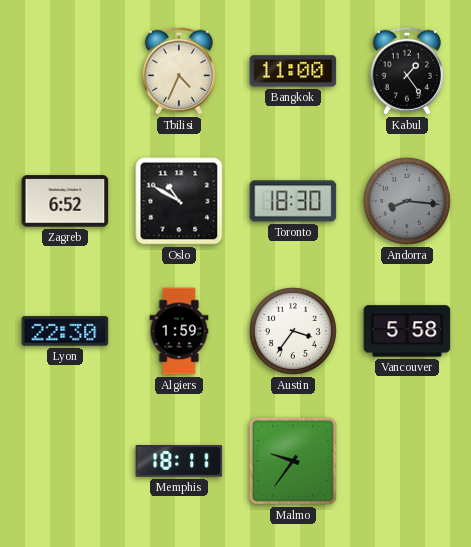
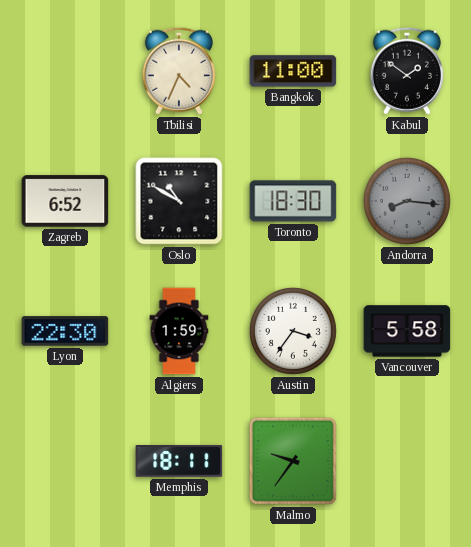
Kabul: 1:24 -> 1:51
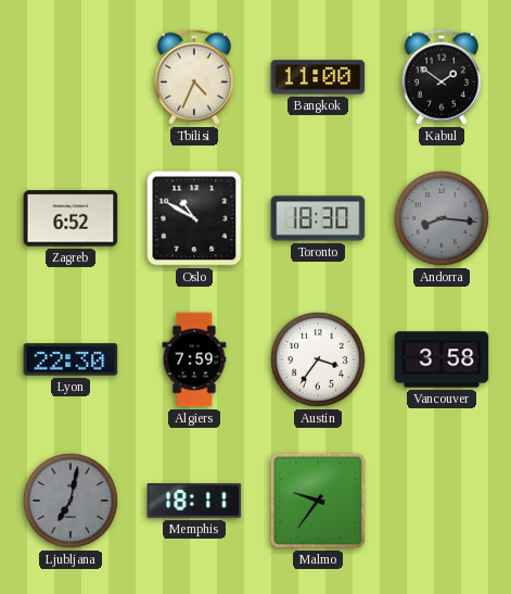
Algiers: 1:59 -> 7:59
Vancouver: 5:58 -> 3:58
Ljubljana: none -> 7:02
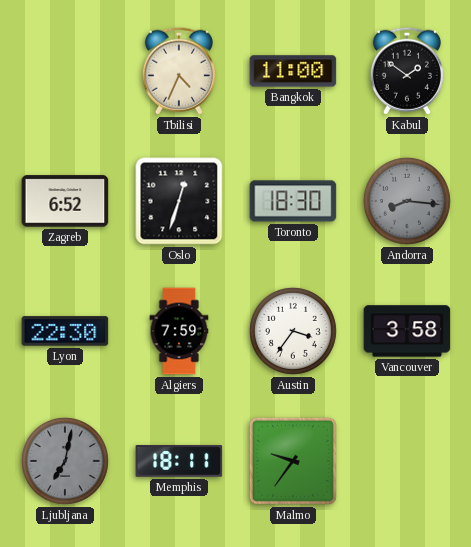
Oslo: 10:50 -> 12:33
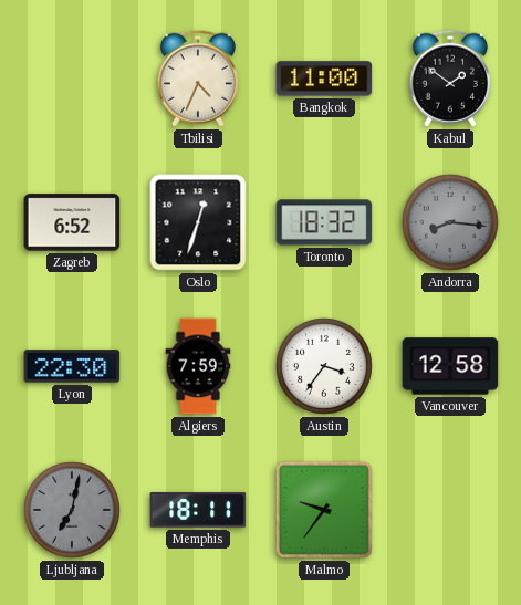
Toronto: 18:30 -> 18:32
Vancouver: 3:58 -> 12:58
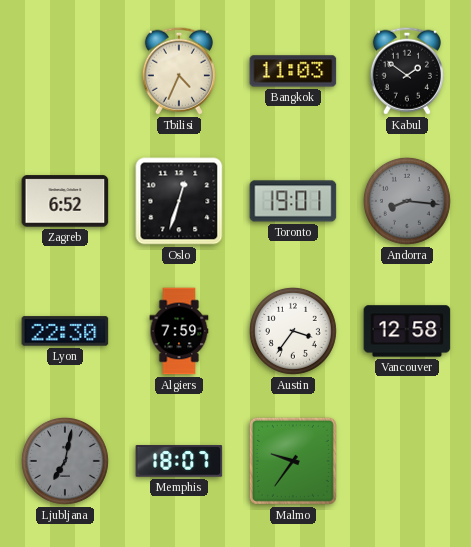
Bangkok: 11:00 -> 11:03
Toronto: 18:32 -> 19:01
Memphis: 18:11 -> 18:07
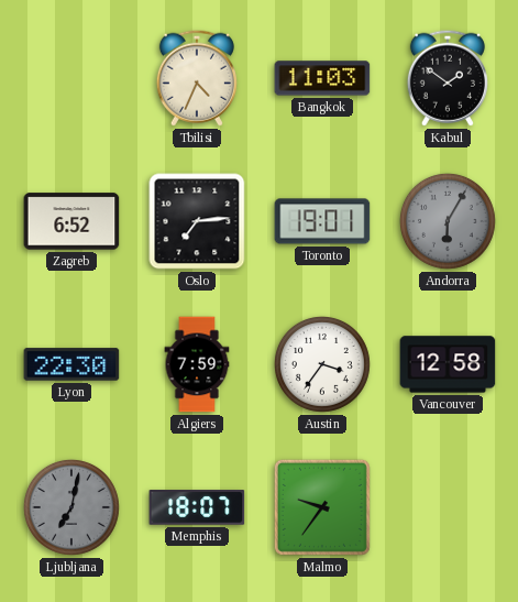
Oslo: 12:33 -> 7:14
Andorra: 8:16 -> 6:05
